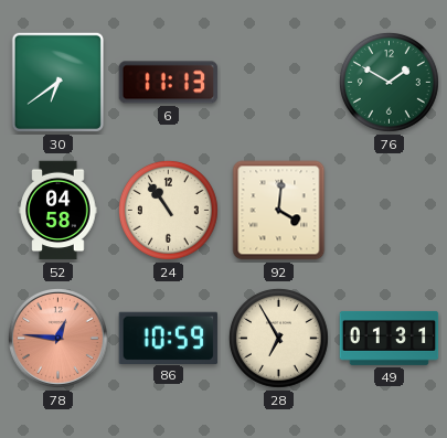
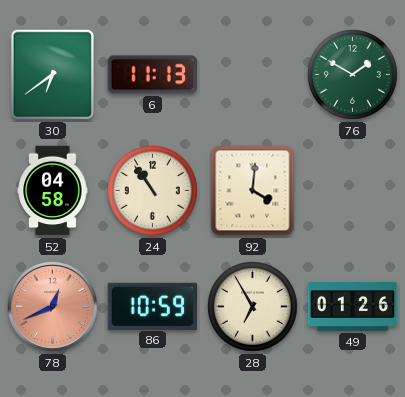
78: 12:46 -> 12:41
49: 01:31 -> 01:26
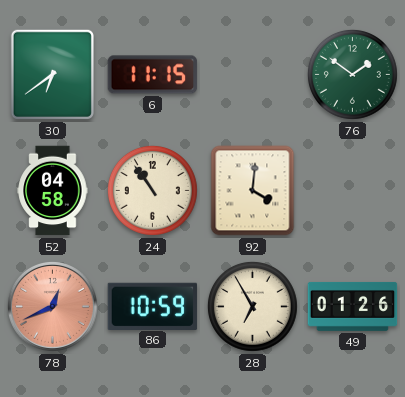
6: 11:13 -> 11:15
76: 1:50 -> 1:51
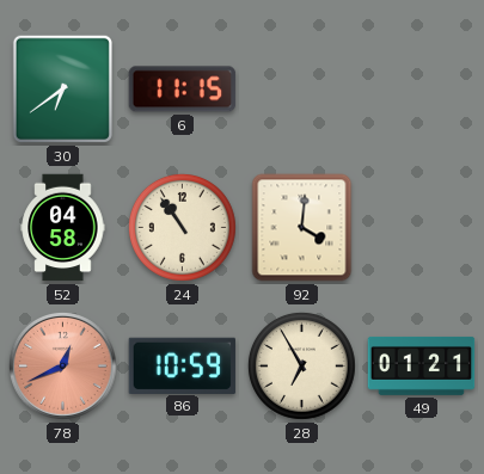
76: 1:51 -> none
49: 01:26 -> 01:21
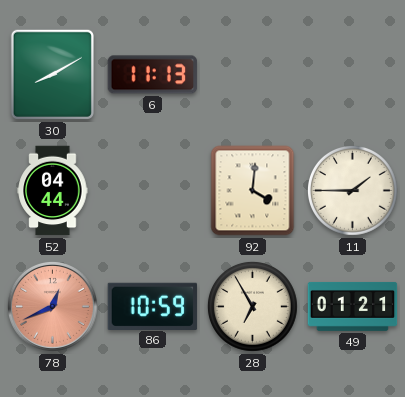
30: 6:39 -> 8:10
6: 11:15 -> 11:13
52: 04:58 -> 04:44
24: 10:54 -> none
11: none -> 1:45
